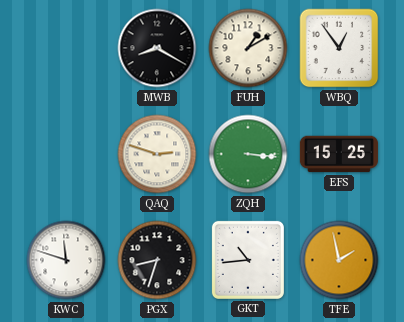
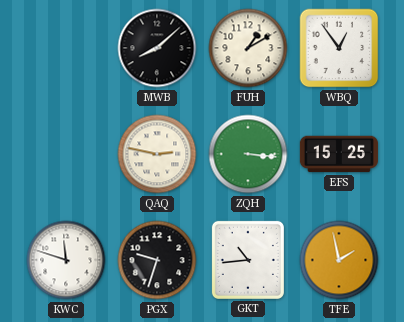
MWB: 8:20 -> 8:08
QAQ: 2:48 -> 2:47
PGX: 8:33 -> 9:33
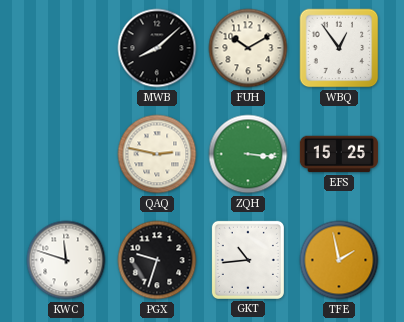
FUH: 1:10 -> 10:10
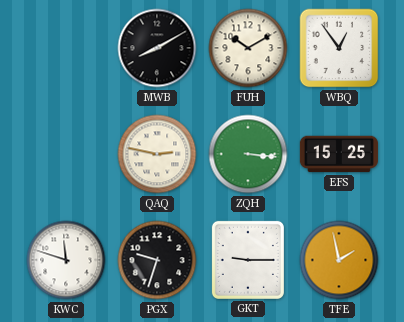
MWB: 8:08 -> 8:10
GKT: 10:44 -> 9:15
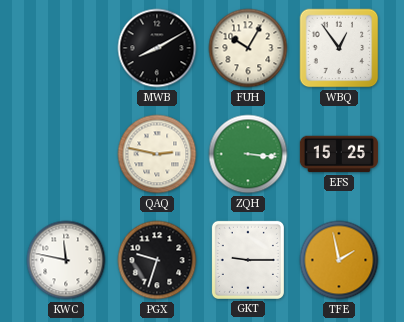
FUH: 10:10 -> 10:05
KWC: 11:48 -> 11:47
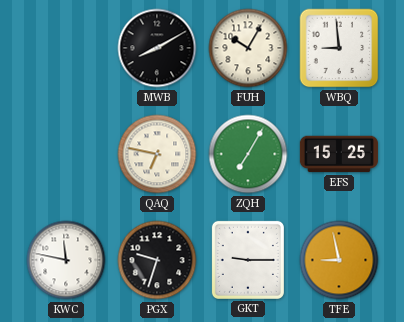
WBQ: 12:54 -> 8:59
QAQ: 2:47 -> 6:47
ZQH: 3:16 -> 7:05
TFE: 1:58 -> 8:58
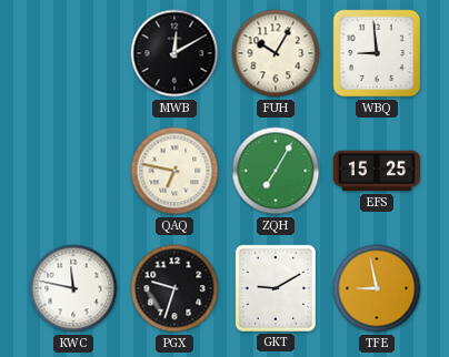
MWB: 8:10 -> 12:10
GKT: 9:15 -> 9:10
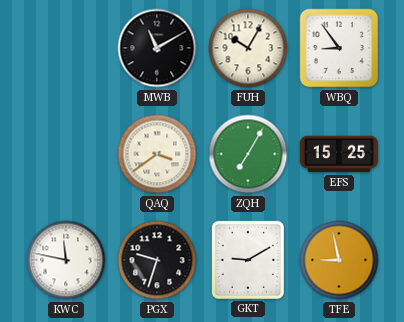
MWB: 12:10 -> 11:10
WBQ: 8:59 -> 8:54
QAQ: 6:47 -> 3:39
